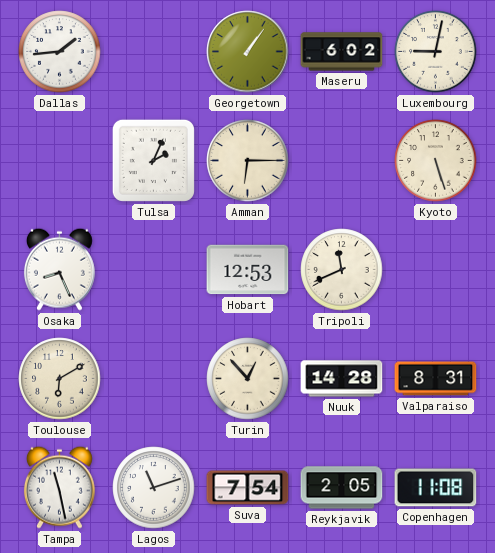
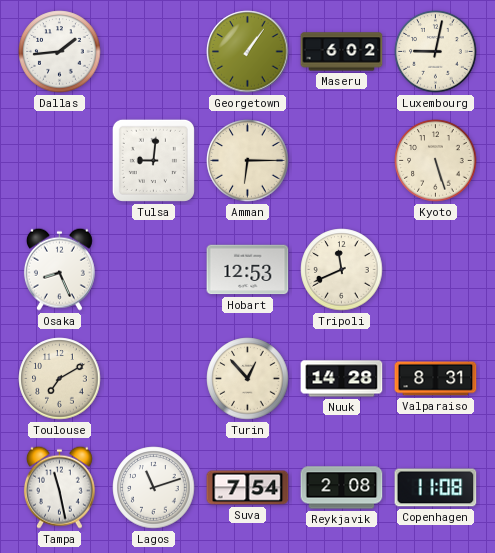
Tulsa: 2:04 -> 9:01
Toulouse: 6:10 -> 7:10
Reykjavik: 2:05 -> 2:08
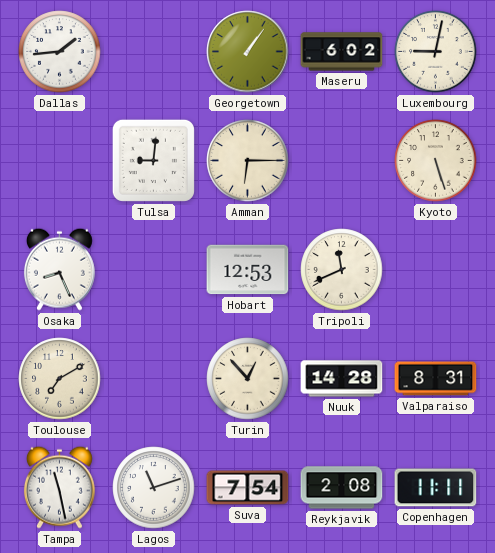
Copenhagen: 11:08 -> 11:11
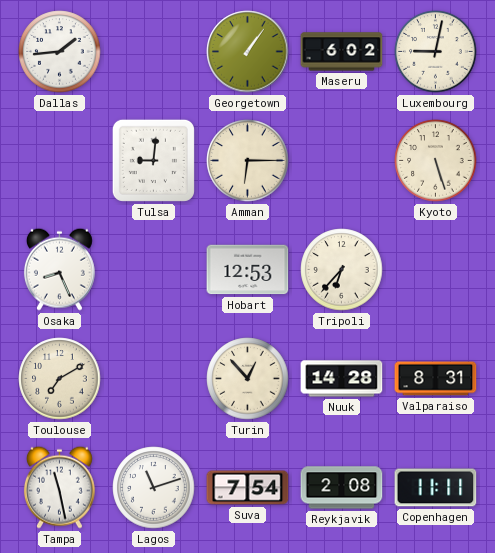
Tripoli: 11:41 -> 6:37
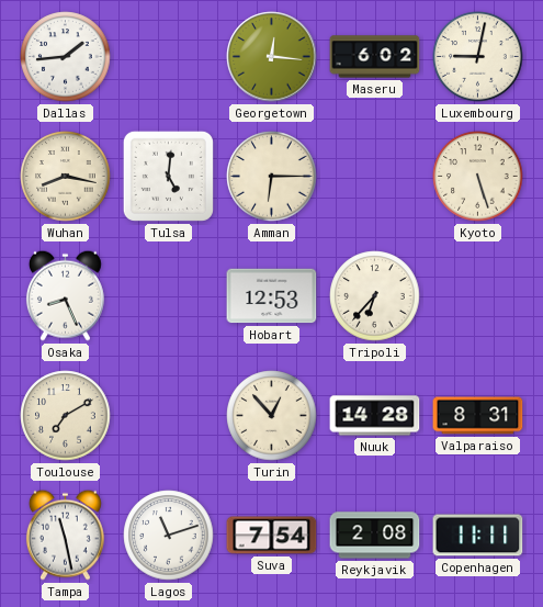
Georgetown: 1:06 -> 12:16
Wuhan: none -> 8:17
Tulsa: 9:01 -> 5:01
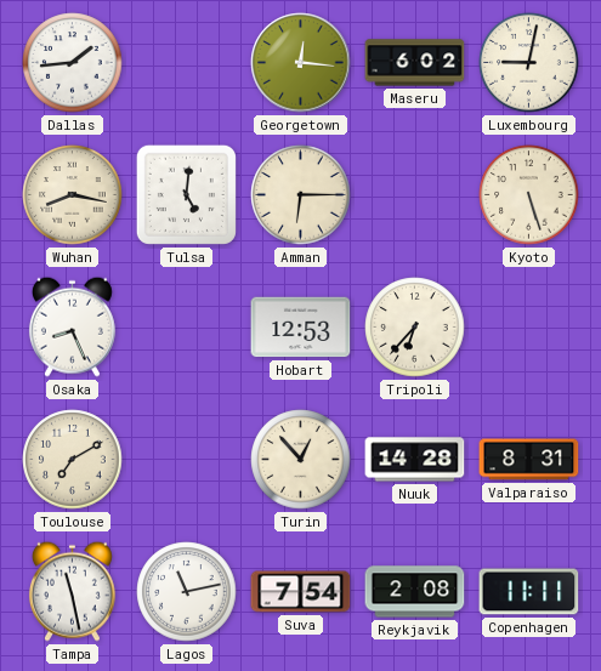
Lagos: 11:12 -> 11:13
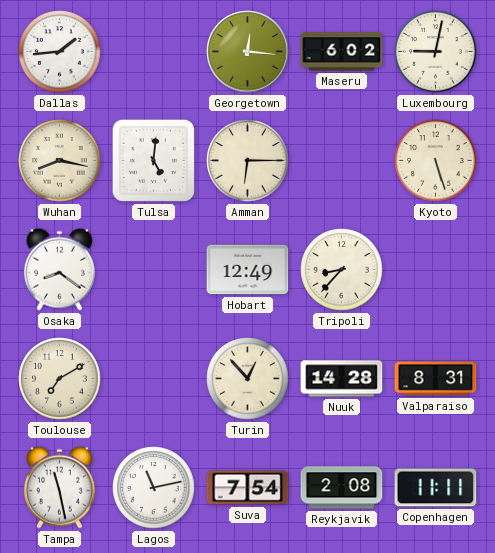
Osaka: 8:26 -> 8:21
Hobart: 12:53 -> 12:49
Tripoli: 6:37 -> 8:37
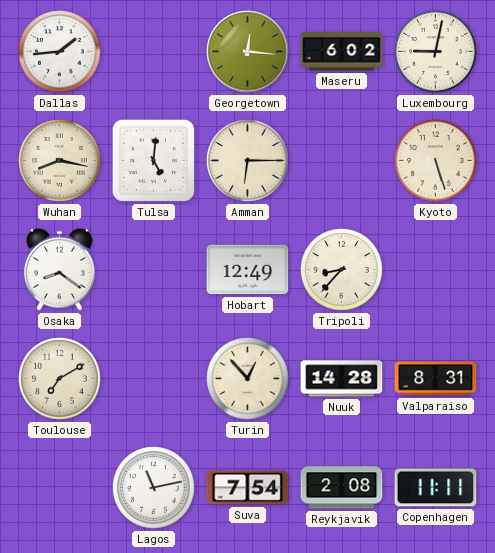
Tampa: 11:28 -> none
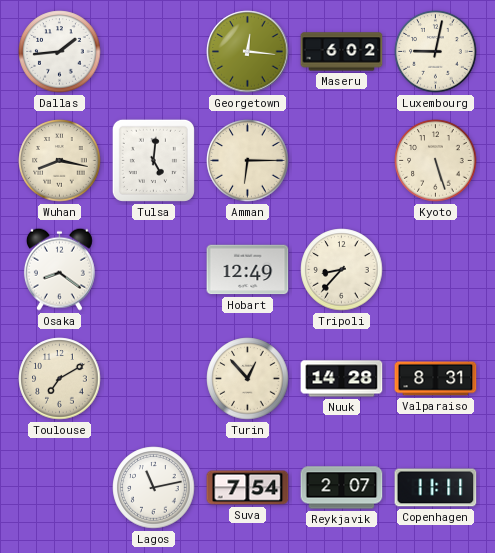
Reykjavik: 2:08 -> 2:07
